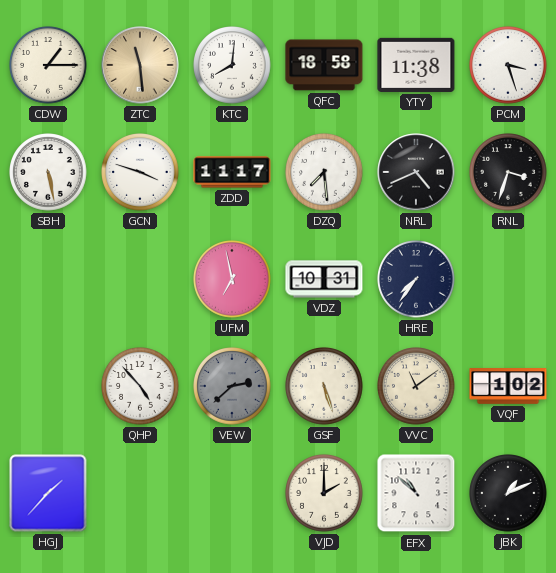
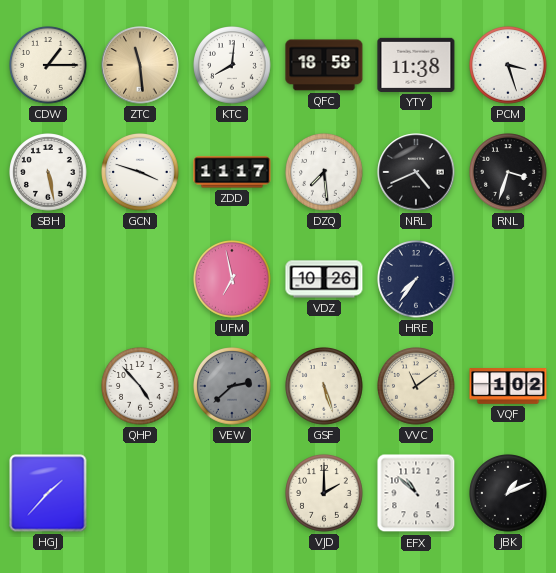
VDZ: 10:31 -> 10:26
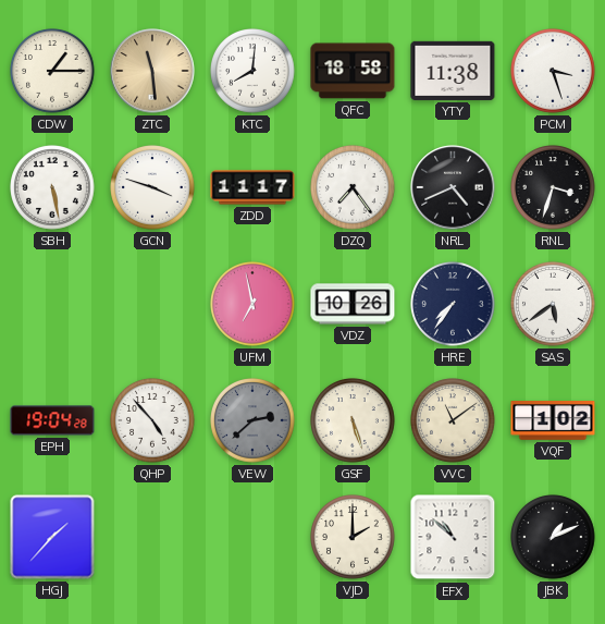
DZQ: 7:29 -> 7:24
SAS: none -> 5:39
EPH: none -> 19:04
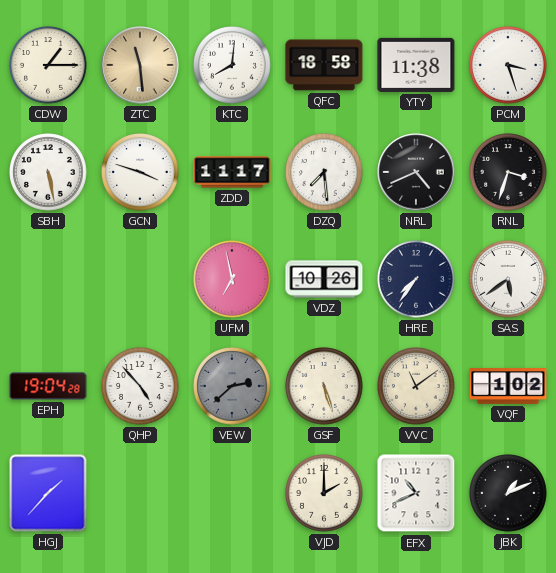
DZQ: 7:24 -> 7:29
EFX: 10:52 -> 10:41
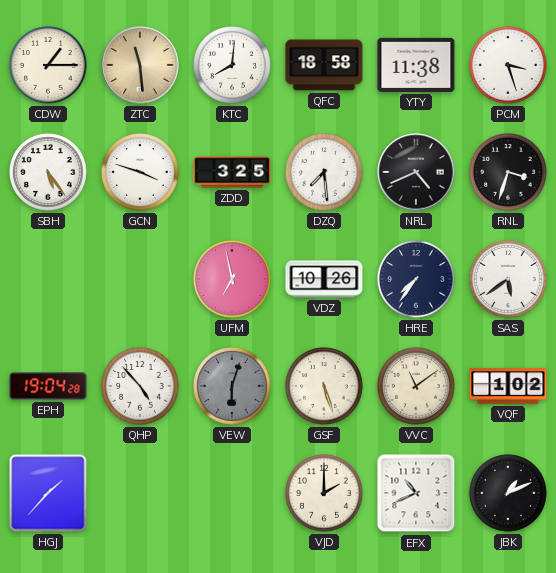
SBH: 5:28 -> 5:24
ZDD: 11:17 -> 3:25
VEW: 2:38 -> 6:03
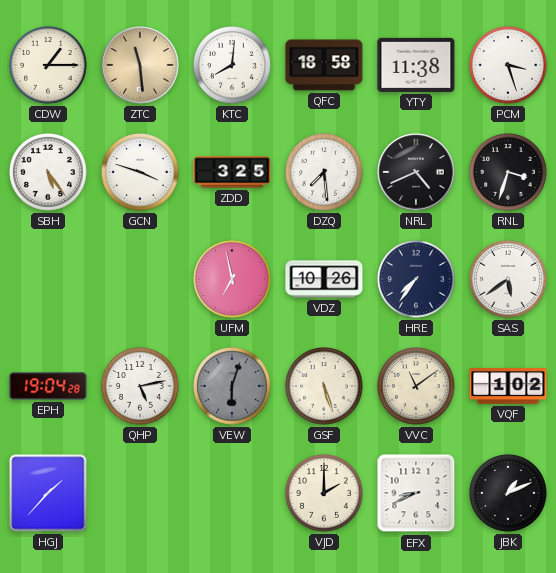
QHP: 4:53 -> 5:13
EFX: 10:41 -> 8:41
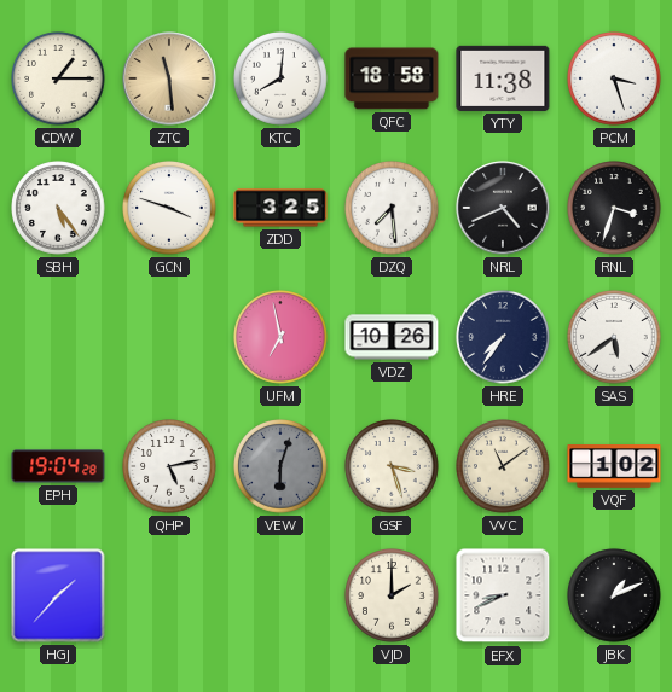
GSF: 5:27 -> 3:27
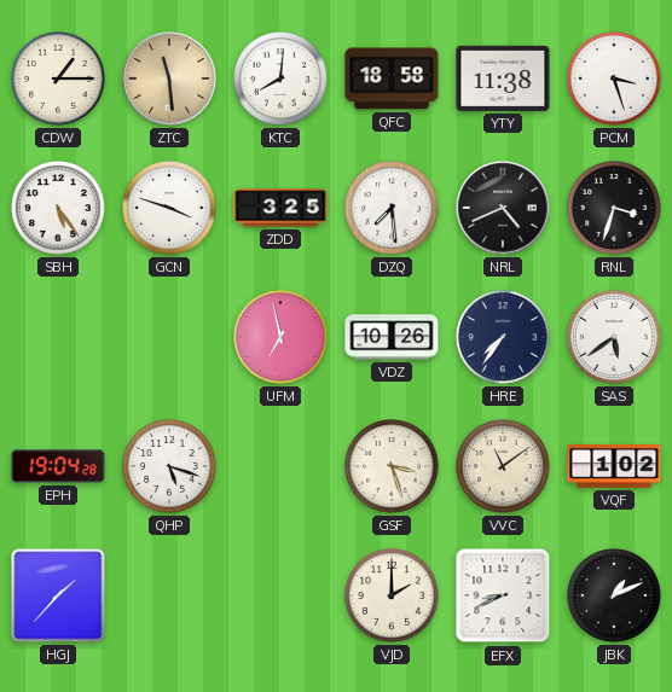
QHP: 5:13 -> 5:18
VEW: 6:03 -> none
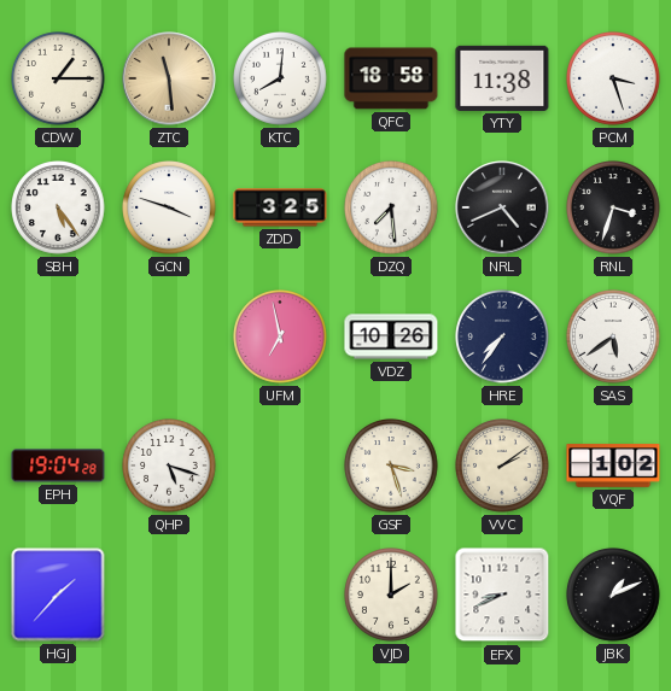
VVC: 11:09 -> 2:09
